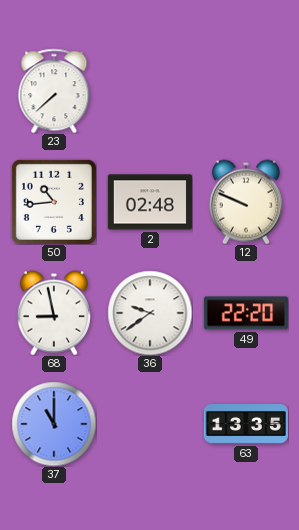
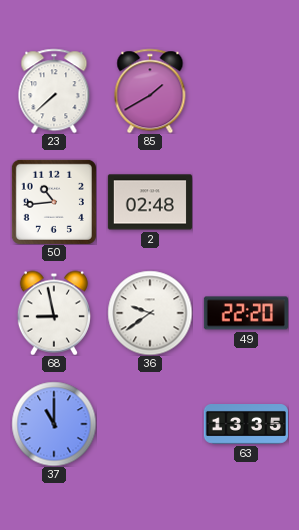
85: none -> 1:40
12: 9:49 -> none
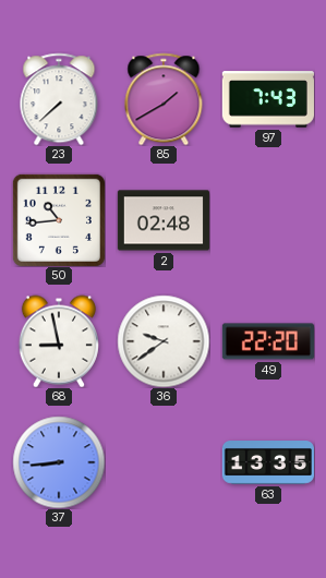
97: none -> 7:43
37: 11:00 -> 8:44
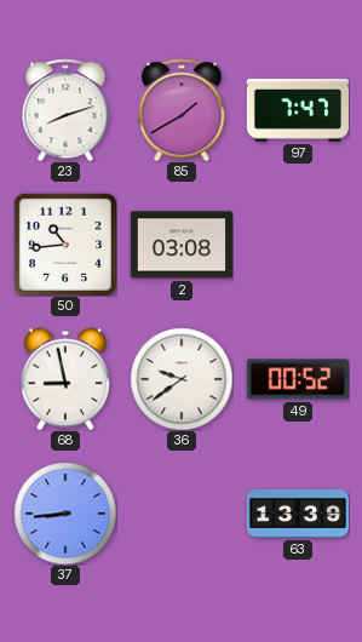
23: 7:38 -> 8:12
97: 7:43 -> 7:47
2: 02:48 -> 03:08
49: 22:20 -> 00:52
63: 13:35 -> 13:39
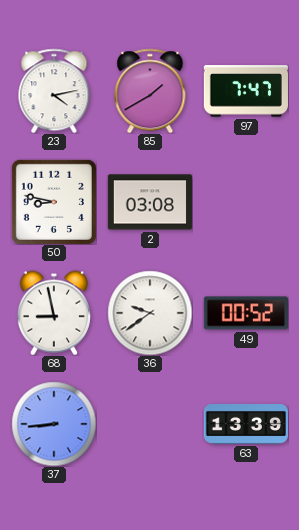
23: 8:12 -> 4:13
50: 10:44 -> 8:47
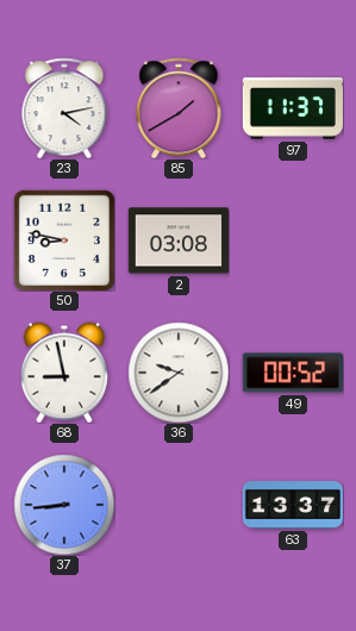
97: 7:47 -> 11:37
63: 13:39 -> 13:37
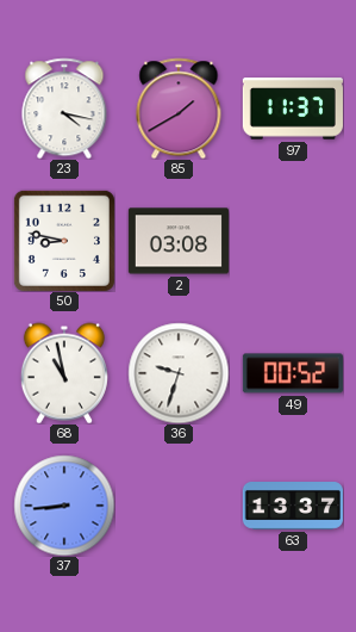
23: 4:13 -> 4:17
68: 8:58 -> 10:58
36: 9:39 -> 9:33
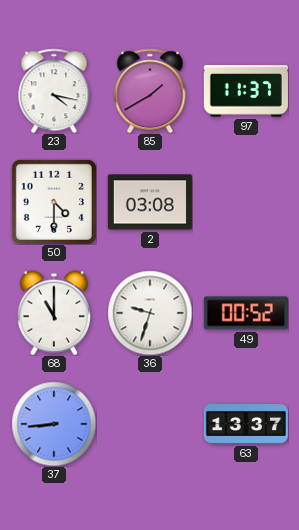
50: 8:47 -> 4:30
68: 10:58 -> 11:00
